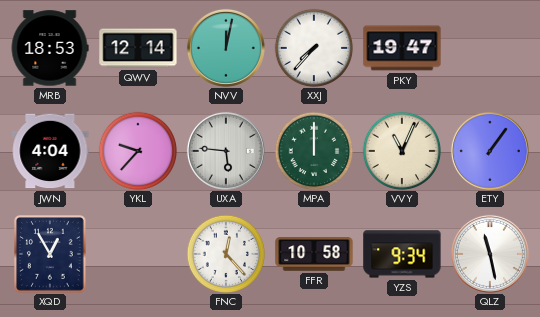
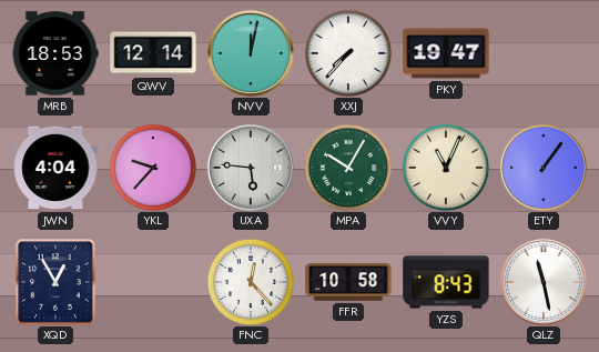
MPA: 12:00 -> 10:05
YZS: 9:34 -> 8:43
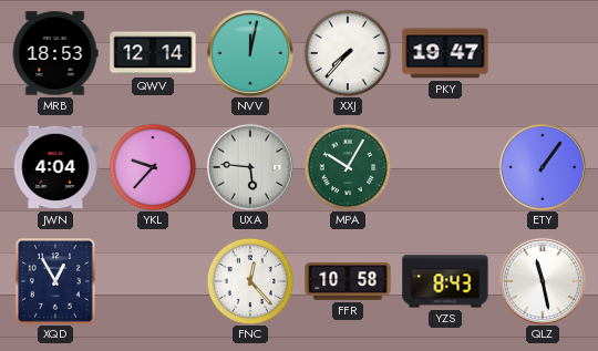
VVY: 11:04 -> none
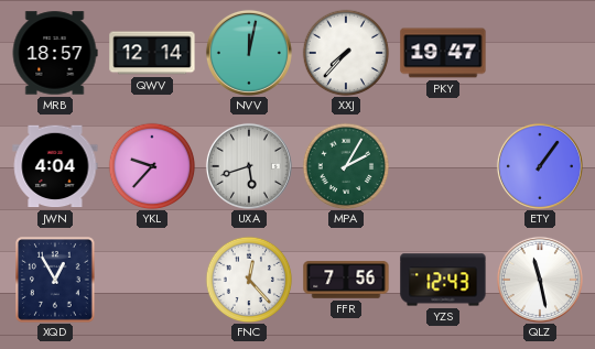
MRB: 18:53 -> 18:57
UXA: 5:46 -> 5:42
MPA: 10:05 -> 2:05
FFR: 10:58 -> 7:56
YZS: 8:43 -> 12:43
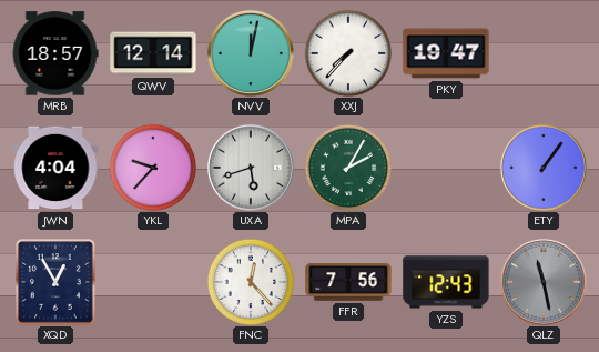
QLZ dial: white -> grey
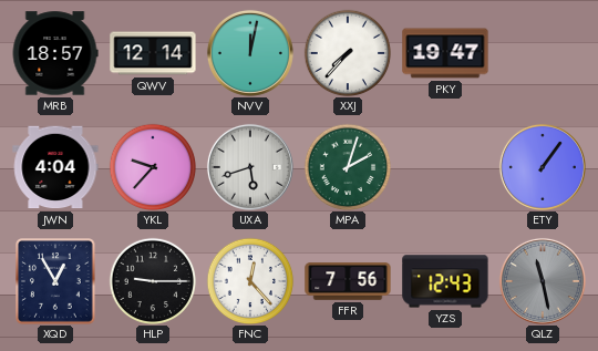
MPA: 2:05 -> 2:03
HLP: none -> 9:15
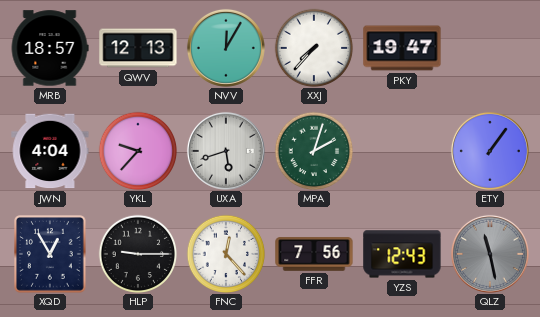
QWV: 12:14 -> 12:13
NVV: 12:02 -> 12:05
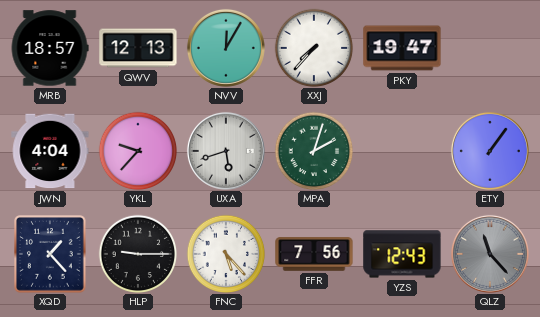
XQD: 12:55 -> 1:23
FNC: 12:23 -> 5:23
QLZ: 11:28 -> 11:23
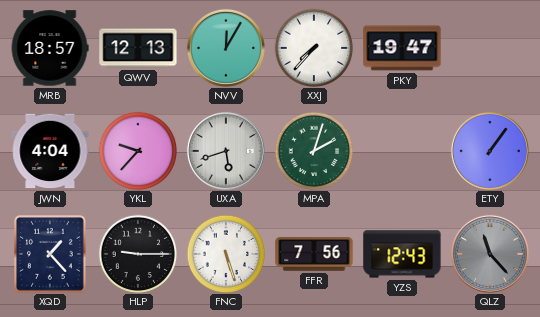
FNC: 5:23 -> 5:27
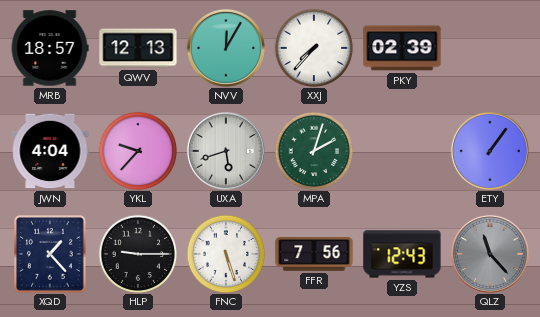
PKY: 19:47 -> 02:39
